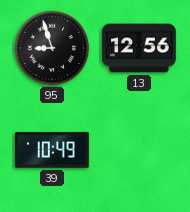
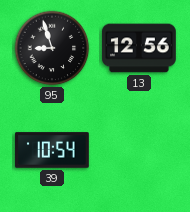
39: 10:49 -> 10:54
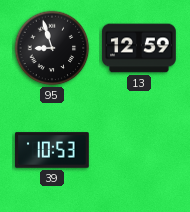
13: 12:56 -> 12:59
39: 10:54 -> 10:53
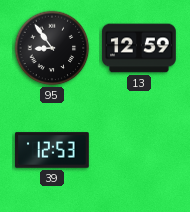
95: 8:57 -> 8:54
39: 10:53 -> 12:53
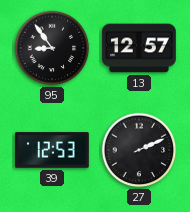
13: 12:59 -> 12:57
27: none -> 2:11
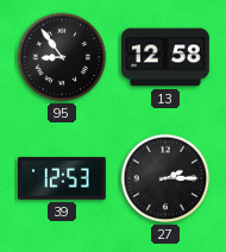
13: 12:57 -> 12:58
27: 2:11 -> 2:15
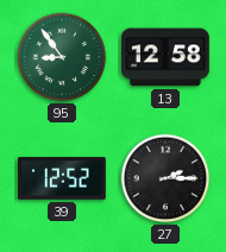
95 dial: black -> green
39: 12:53 -> 12:52
